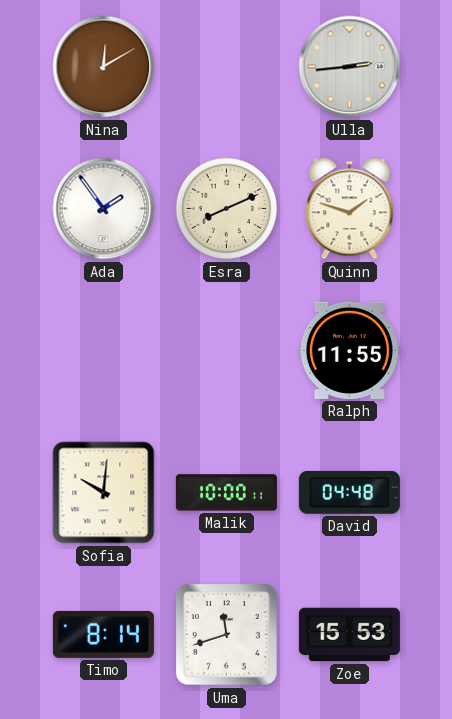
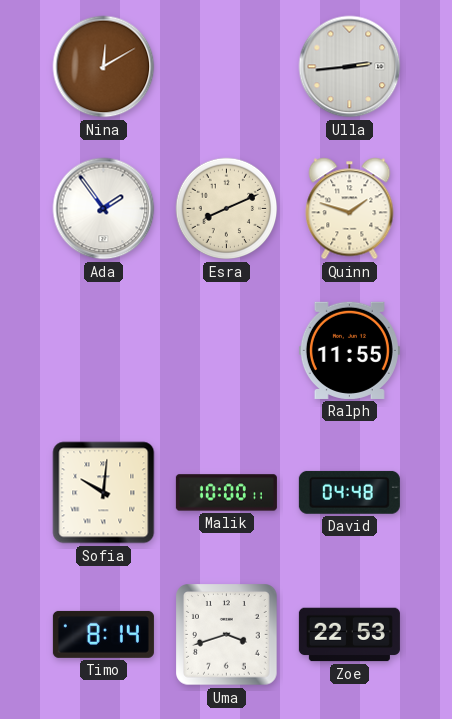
Uma: 11:42 -> 3:42
Zoe: 15:53 -> 22:53
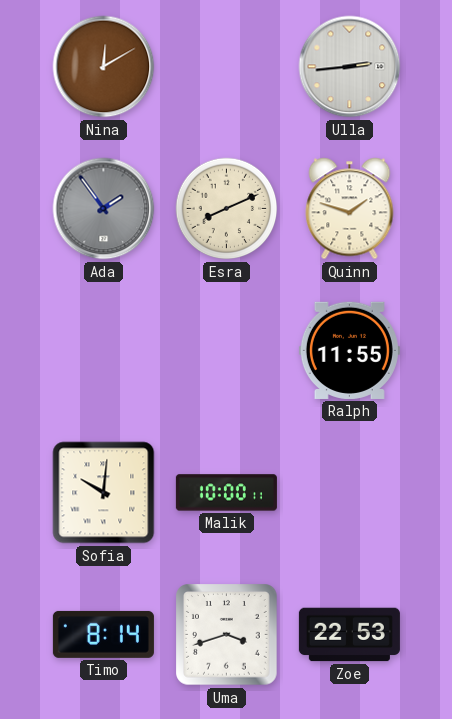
Ada dial: white -> grey
David: 04:48 -> none
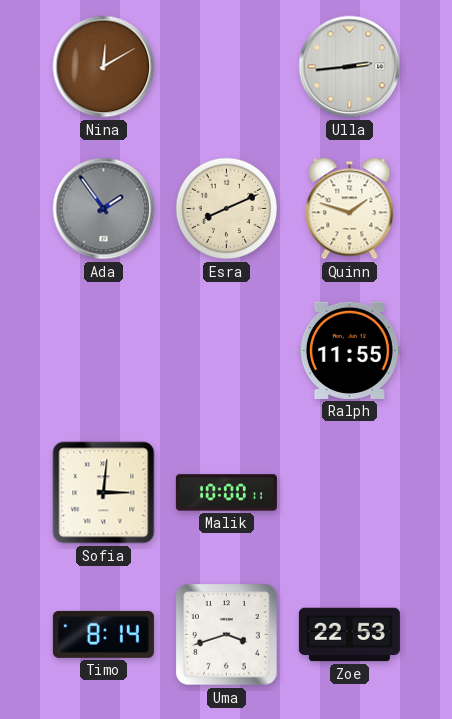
Sofia: 10:01 -> 3:01
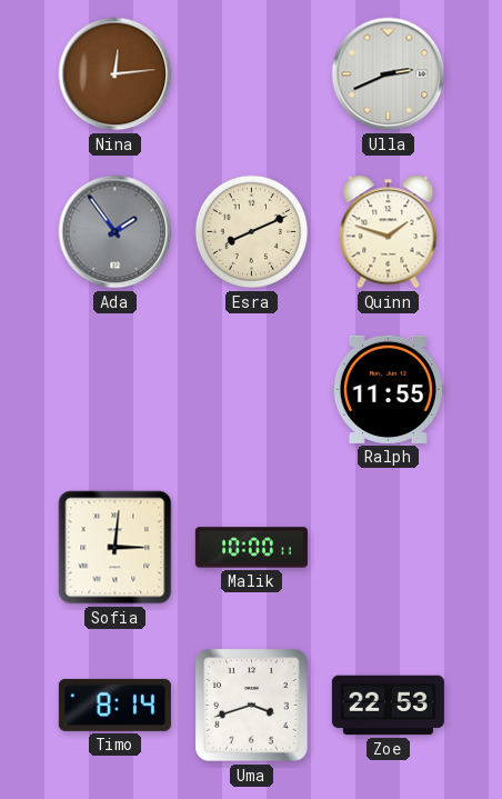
Nina: 12:10 -> 12:14
Ulla: 2:44 -> 2:41
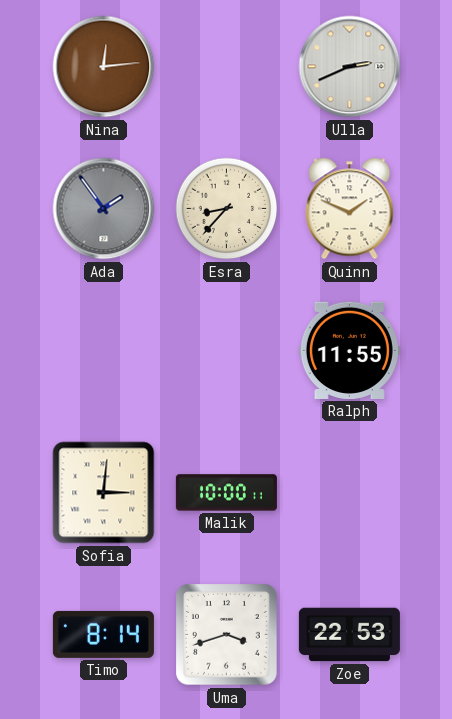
Esra: 8:11 -> 8:37
Quinn: 1:48 -> 1:49
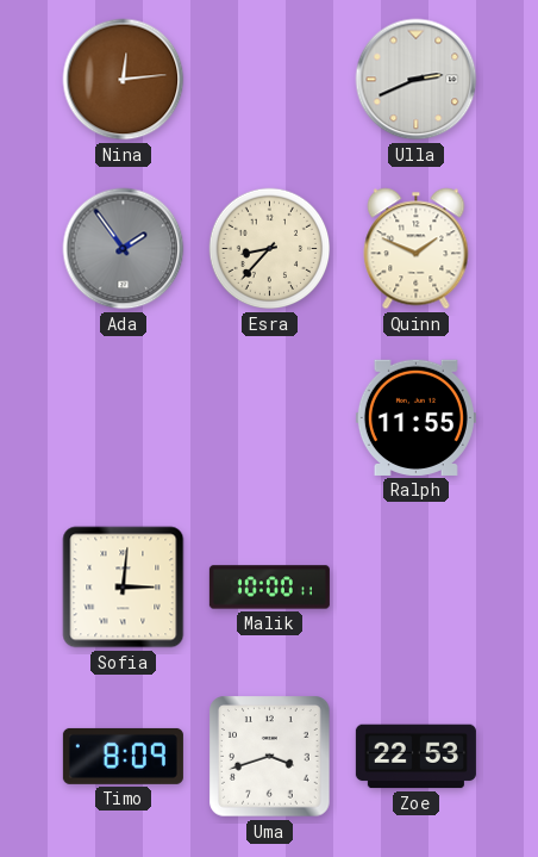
Timo: 8:14 -> 8:09
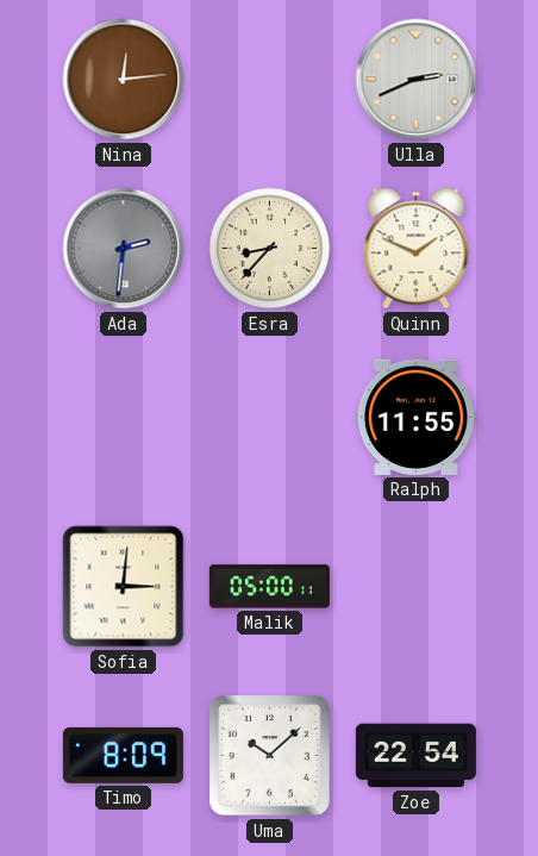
Ada: 1:54 -> 2:31
Malik: 10:00 -> 05:00
Uma: 3:42 -> 10:08
Zoe: 22:53 -> 22:54
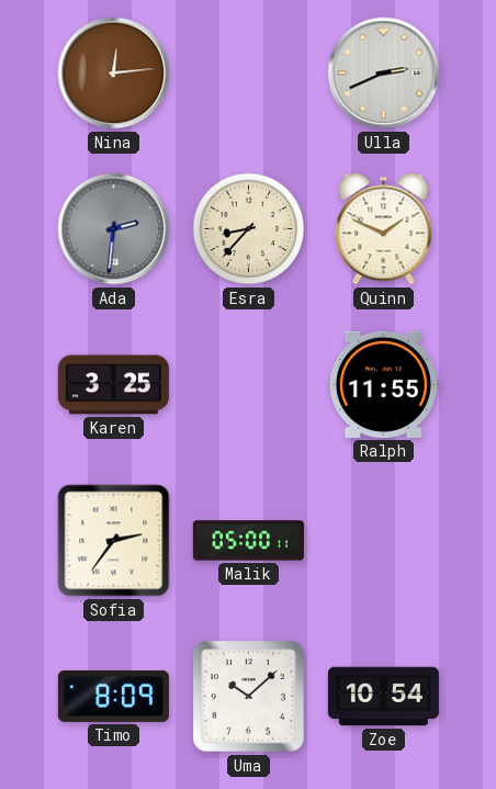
Karen: none -> 3:25
Sofia: 3:01 -> 2:36
Zoe: 22:54 -> 10:54
